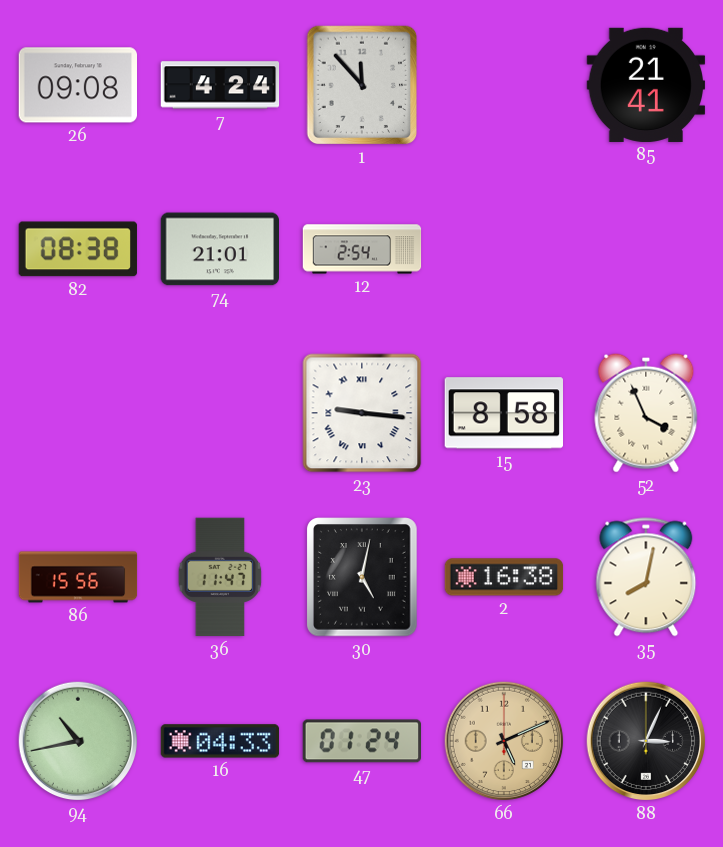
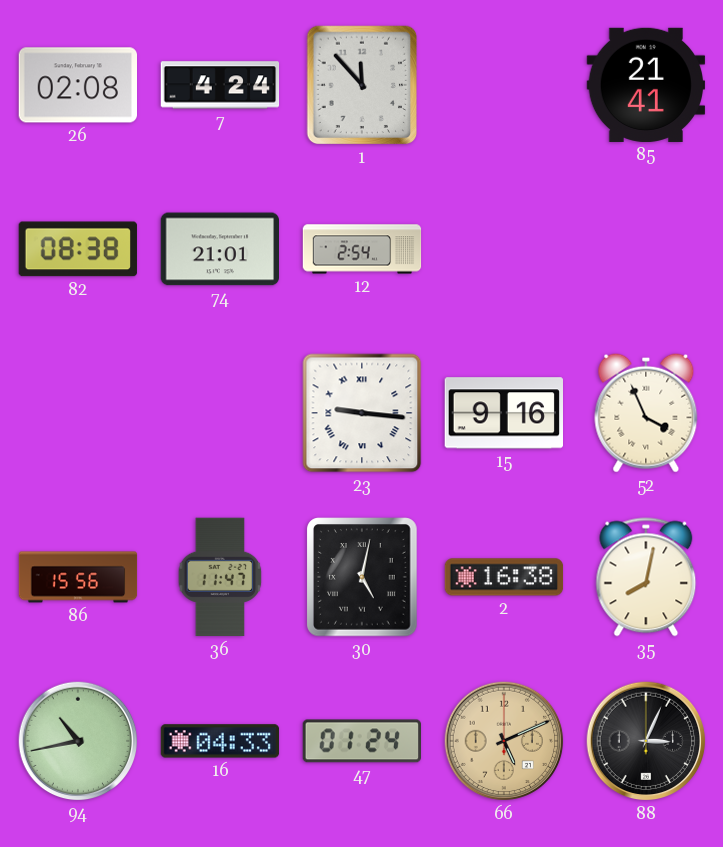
26: 09:08 -> 02:08
15: 8:58 -> 9:16
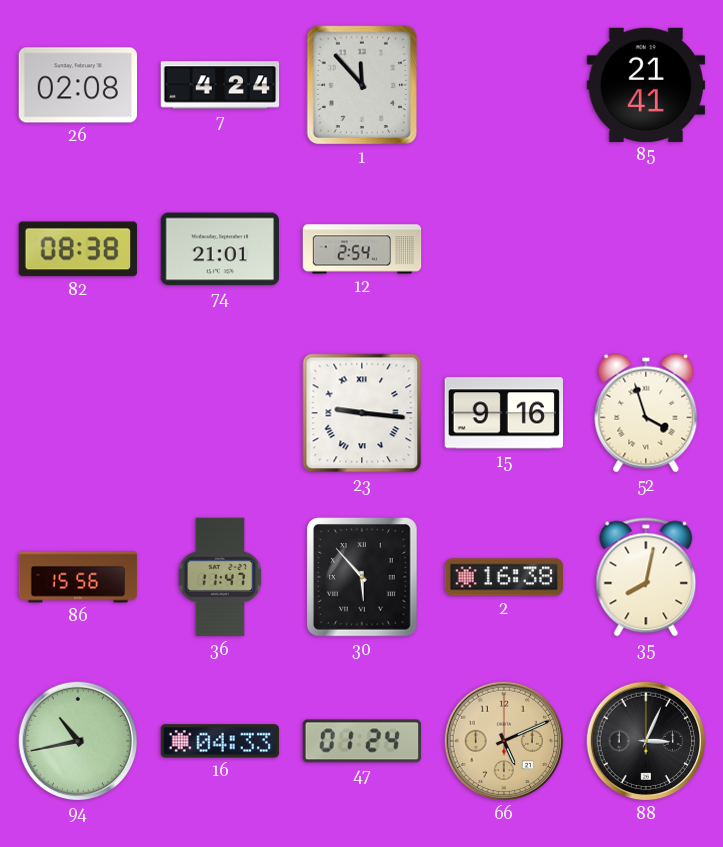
52: 3:56 -> 3:57
30: 5:02 -> 5:53
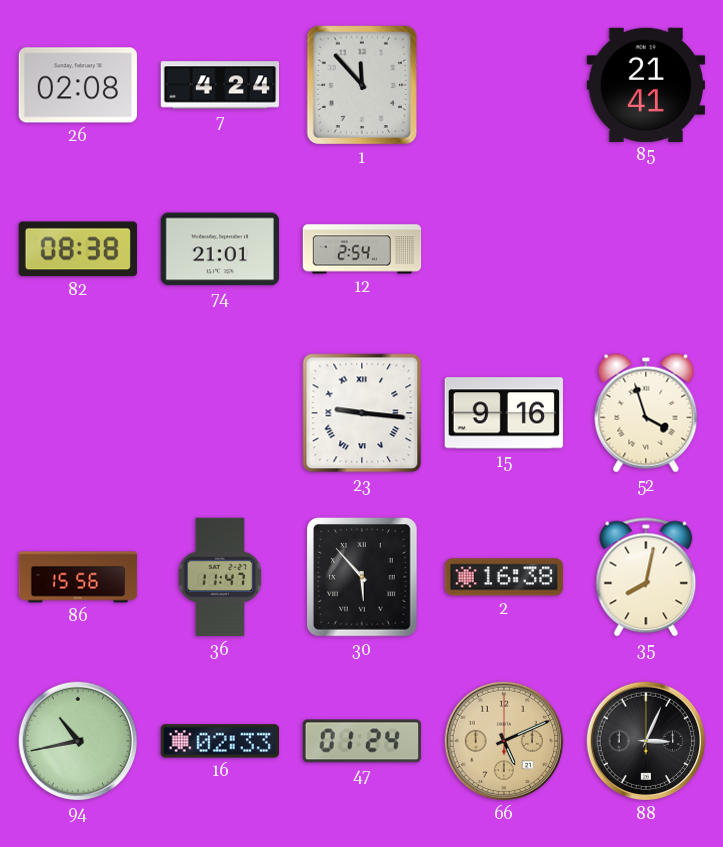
16: 04:33 -> 02:33
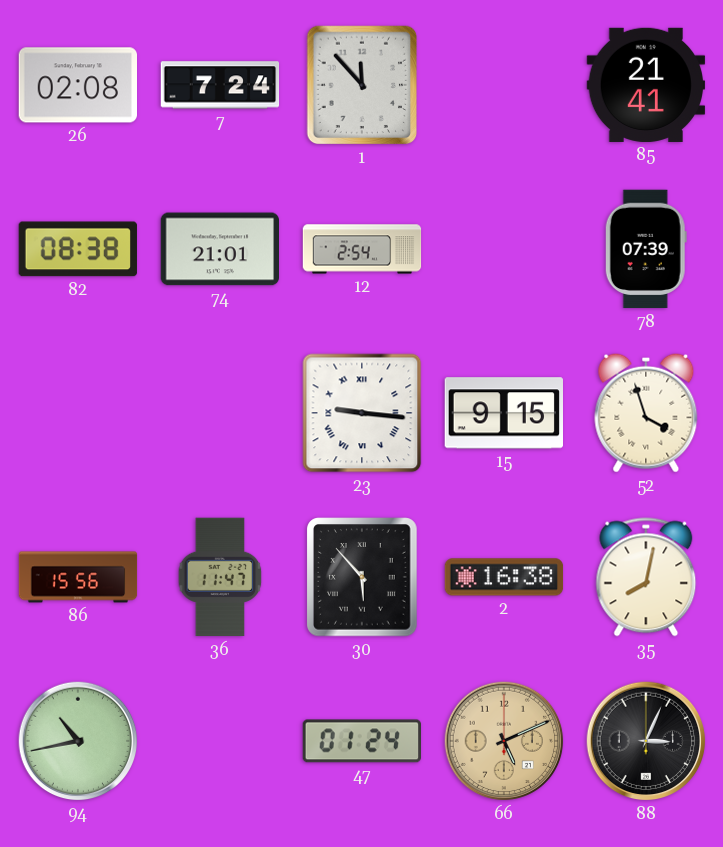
7: 4:24 -> 7:24
78: none -> 07:39
15: 9:16 -> 9:15
16: 02:33 -> none
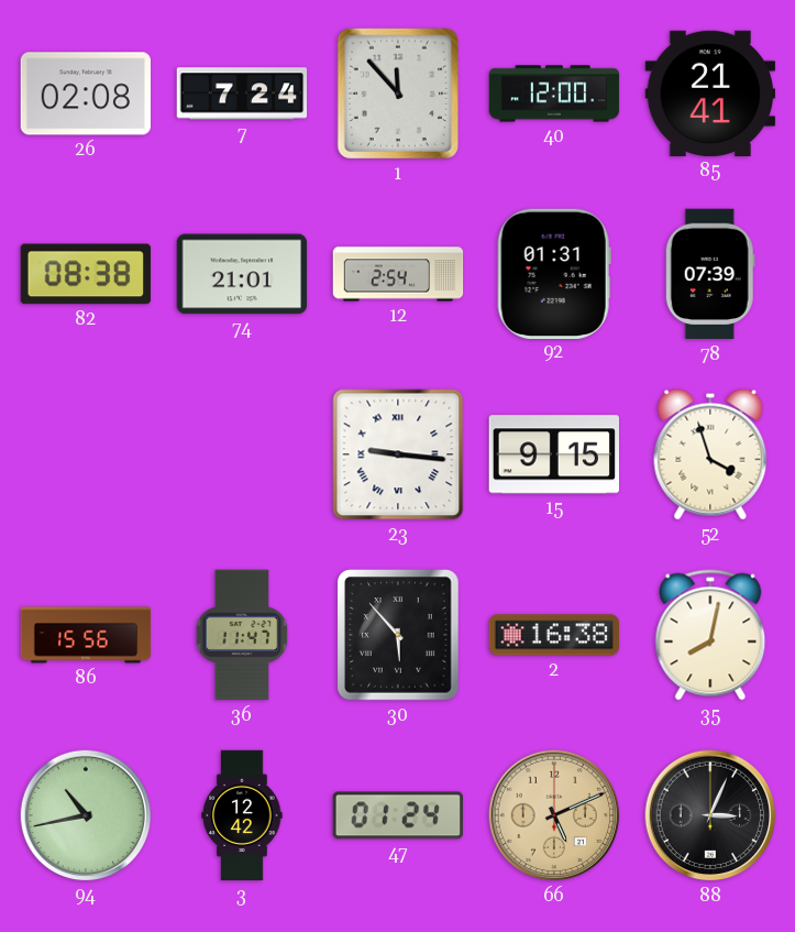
40: none -> 12:00
92: none -> 01:31
3: none -> 12:42
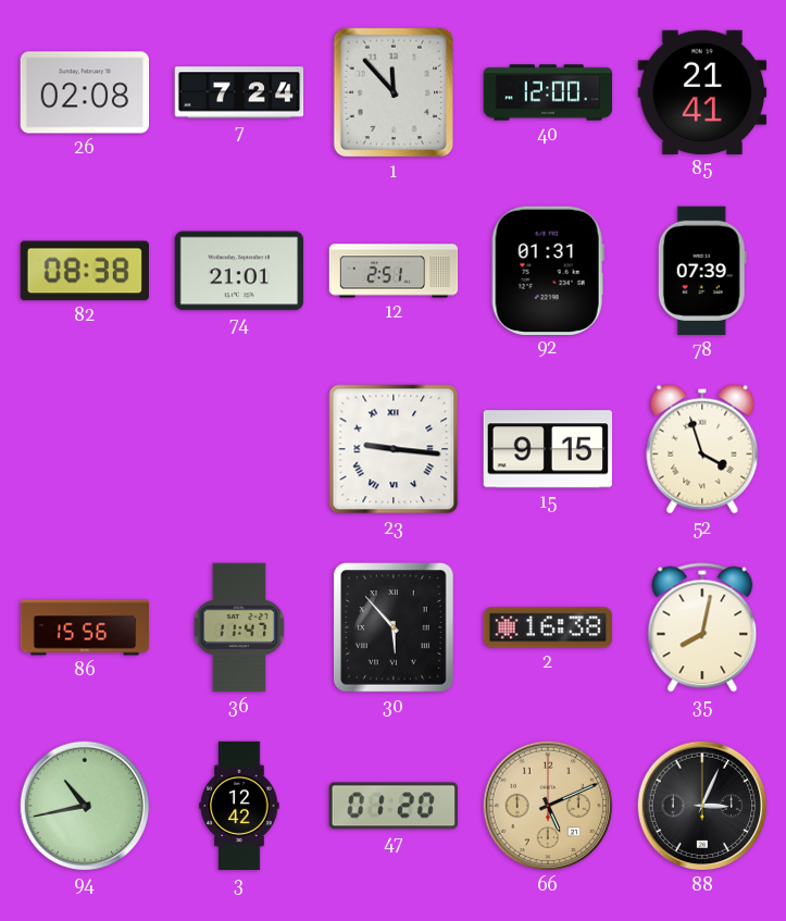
12: 2:54 -> 2:51
47: 01:24 -> 01:20
